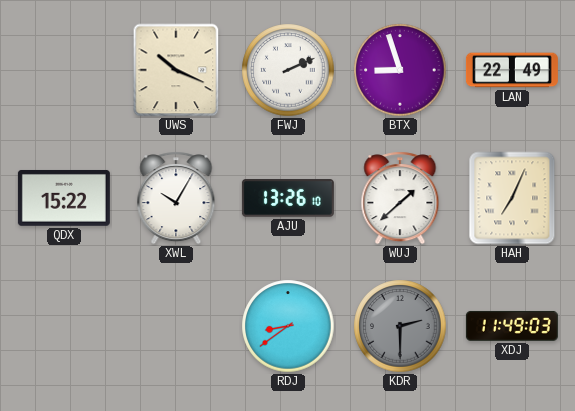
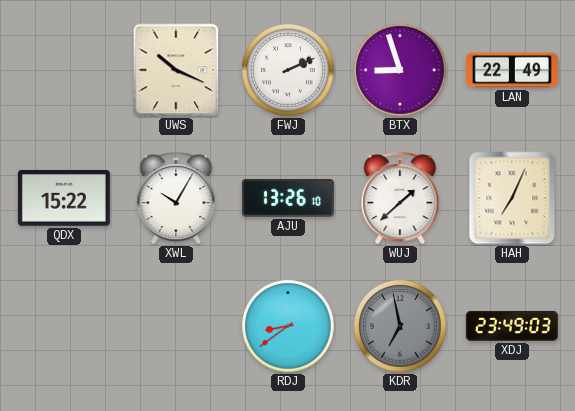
KDR: 2:30 -> 6:58
XDJ: 11:49 -> 23:49
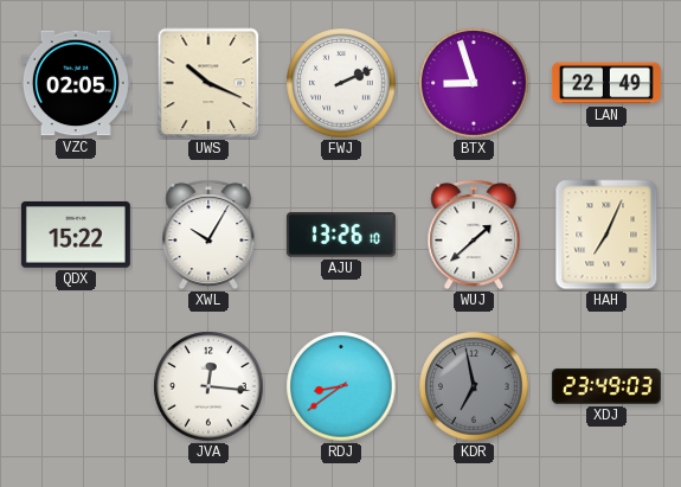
VZC: none -> 02:05
JVA: none -> 12:16
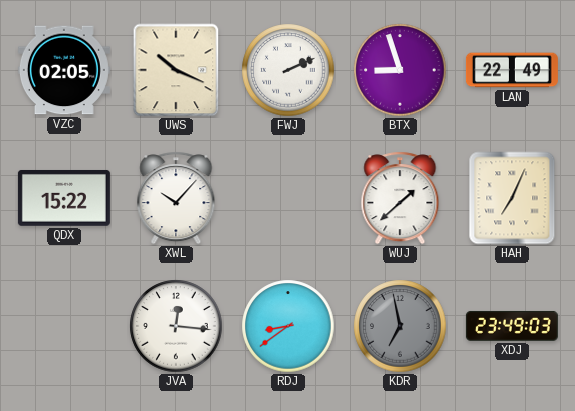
XWL: 10:05 -> 10:07
AJU: 13:26 -> none
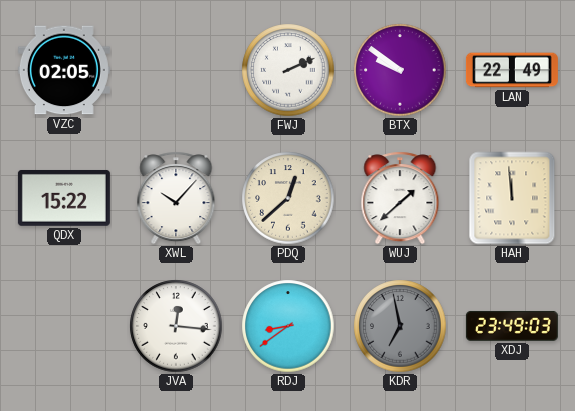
UWS: 10:19 -> none
BTX: 8:57 -> 9:51
PDQ: none -> 12:38
HAH: 7:04 -> 11:59
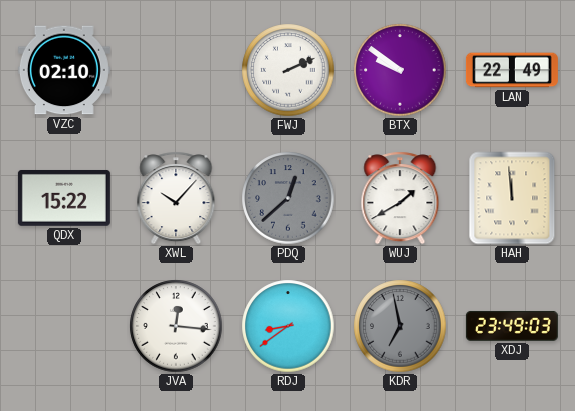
VZC: 02:05 -> 02:10
PDQ dial: cream -> grey
WUJ: 1:38 -> 1:40
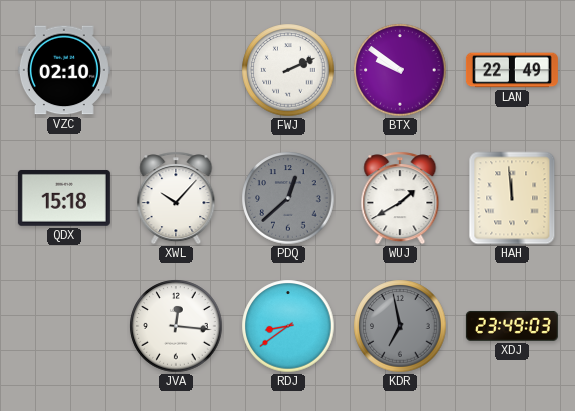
QDX: 15:22 -> 15:18
